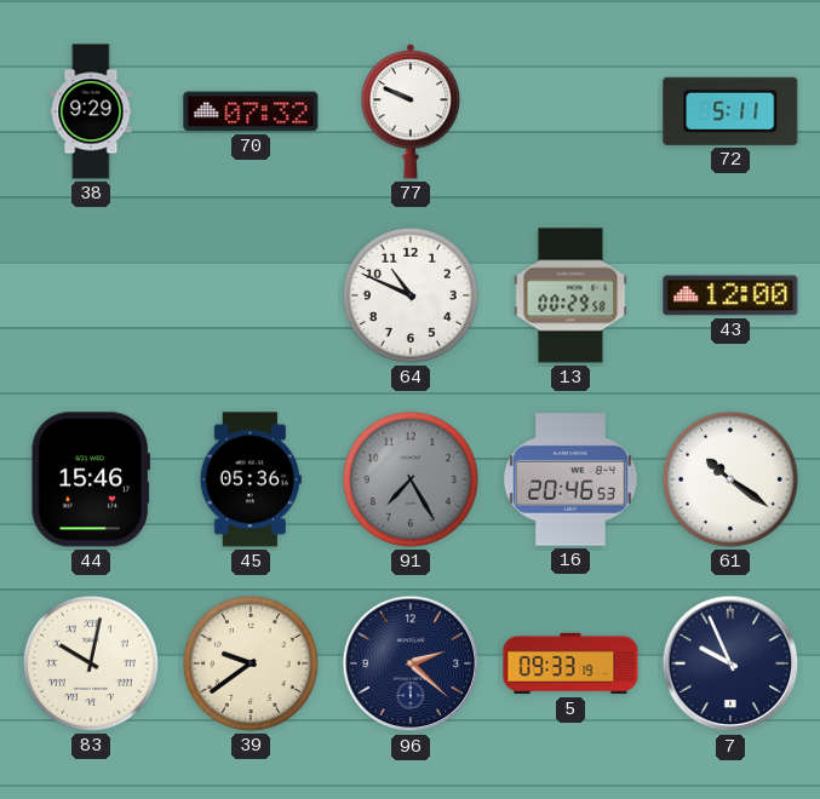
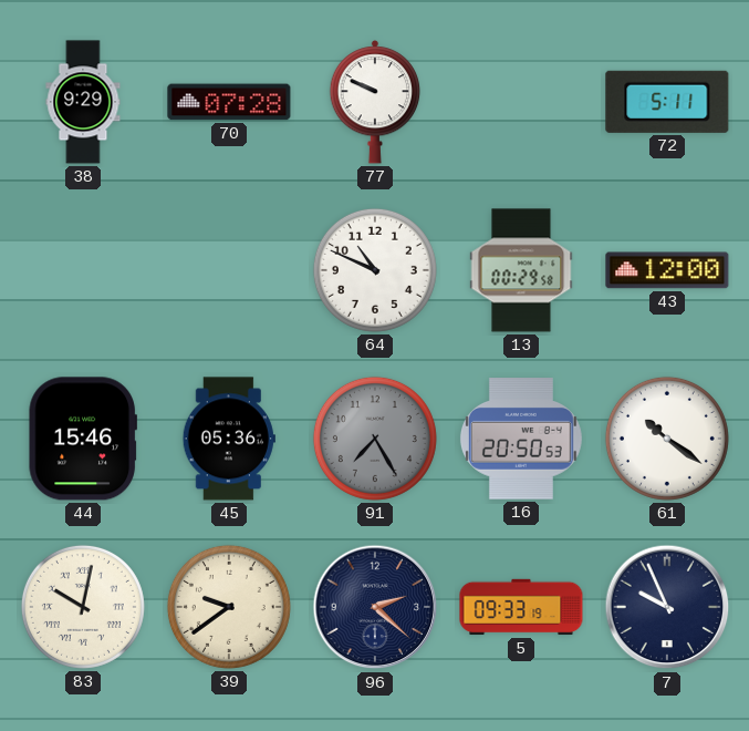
70: 07:32 -> 07:28
16: 20:46 -> 20:50
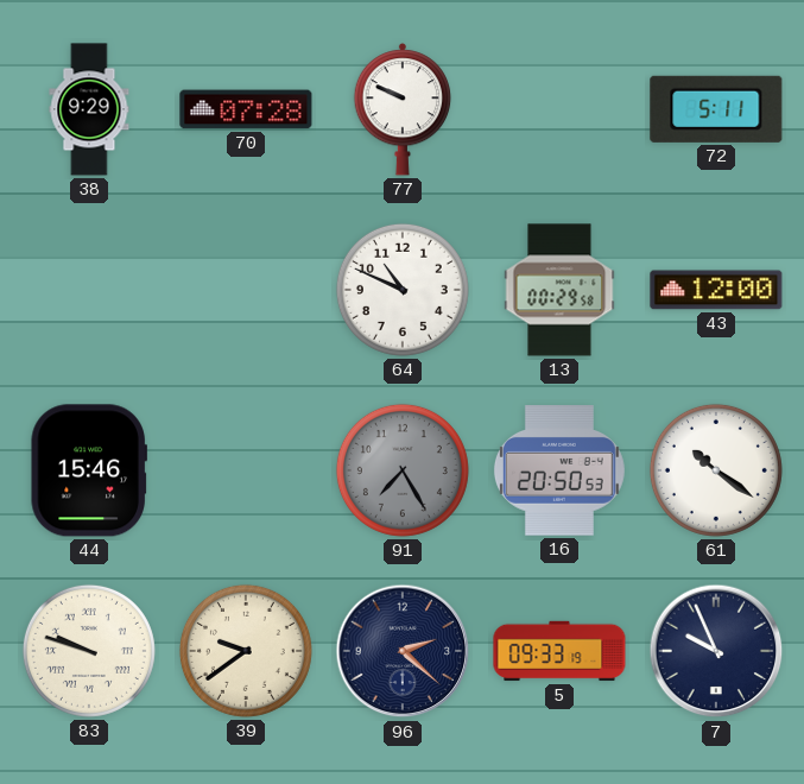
45: 05:36 -> none
83: 10:02 -> 9:48
